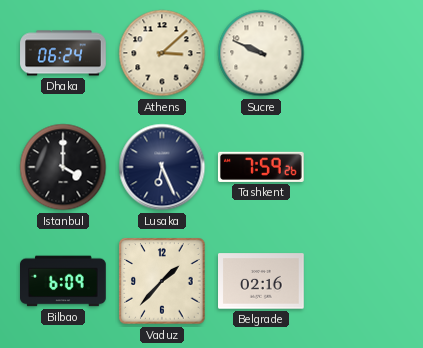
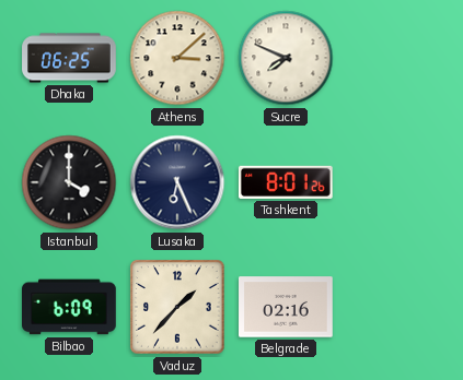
Dhaka: 06:24 -> 06:25
Sucre: 9:49 -> 7:49
Tashkent: 7:59 -> 8:01
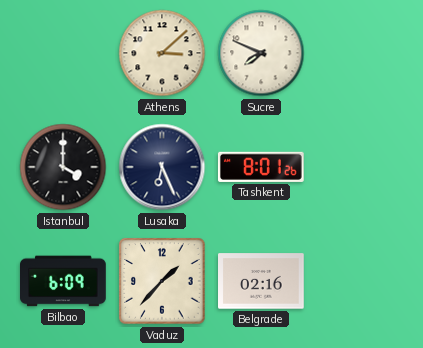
Dhaka: 06:25 -> none
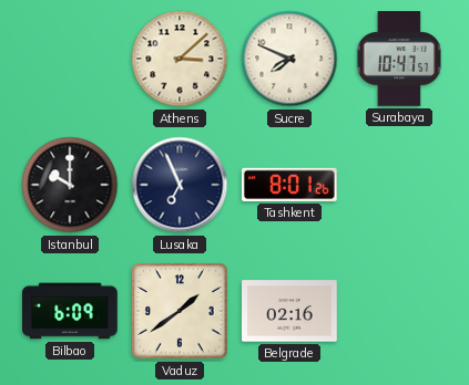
Surabaya: none -> 10:47
Istanbul: 4:00 -> 10:00
Lusaka: 6:26 -> 6:56
Vaduz: 1:37 -> 1:39
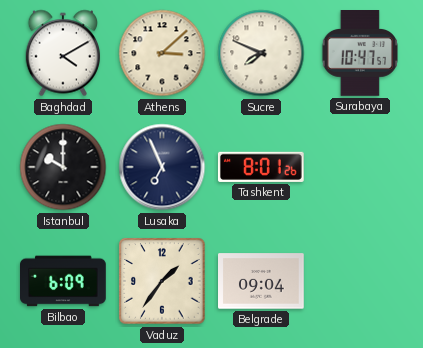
Baghdad: none -> 4:10
Vaduz: 1:39 -> 1:36
Belgrade: 02:16 -> 09:04
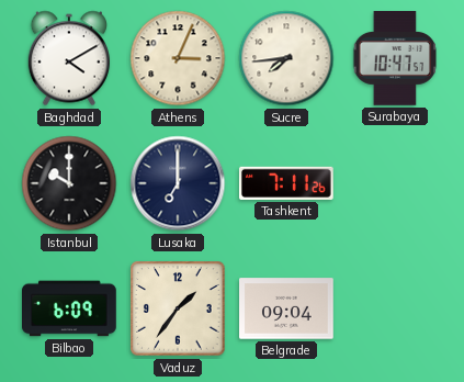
Athens: 3:08 -> 3:04
Sucre: 7:49 -> 7:44
Lusaka: 6:56 -> 7:00
Tashkent: 8:01 -> 7:11
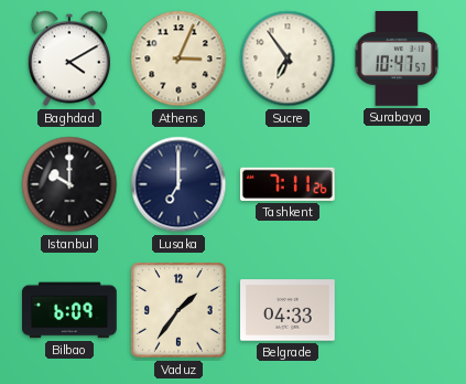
Sucre: 7:44 -> 6:54
Belgrade: 09:04 -> 04:33
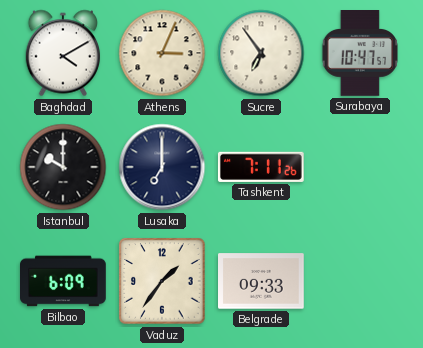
Belgrade: 04:33 -> 09:33
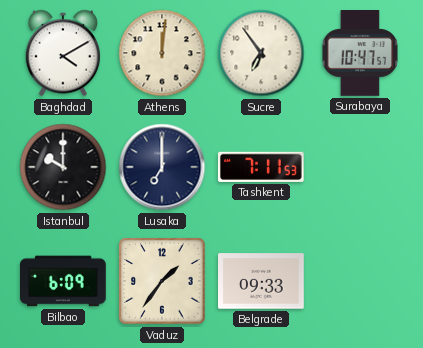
Athens: 3:04 -> 12:01
Tashkent: 7:11:26 -> 7:11:53
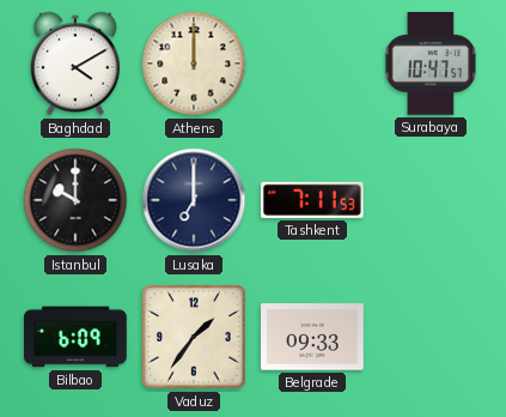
Athens: 12:01 -> 12:00
Sucre: 6:54 -> none
